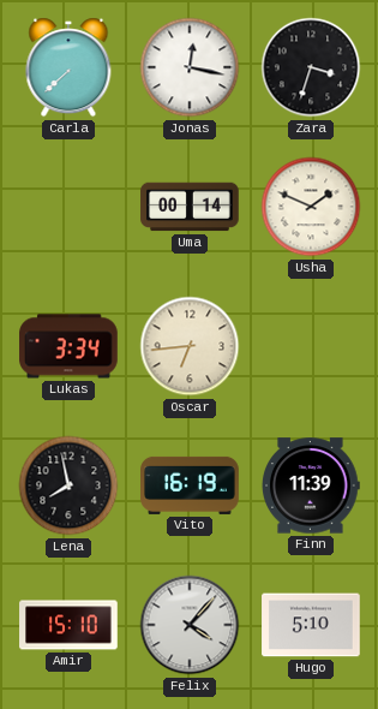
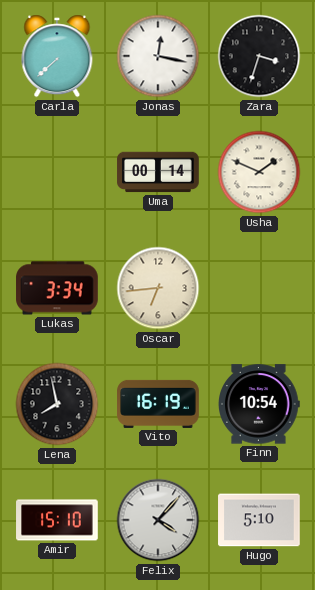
Finn: 11:39 -> 10:54
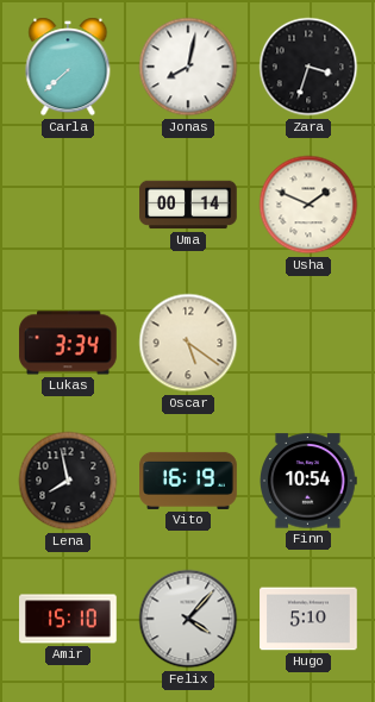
Jonas: 12:17 -> 8:02
Oscar: 6:44 -> 5:21
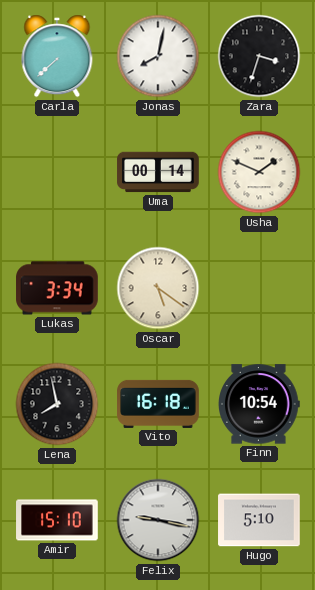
Vito: 16:19 -> 16:18
Felix: 4:07 -> 9:17
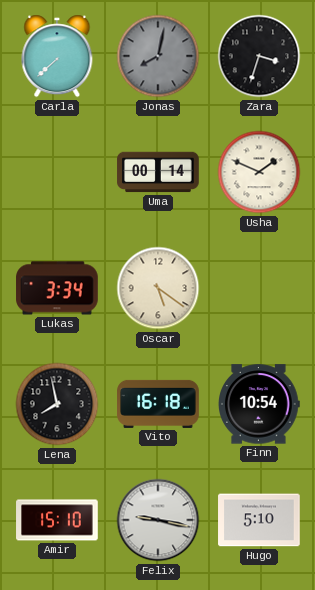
Jonas dial: white -> grey
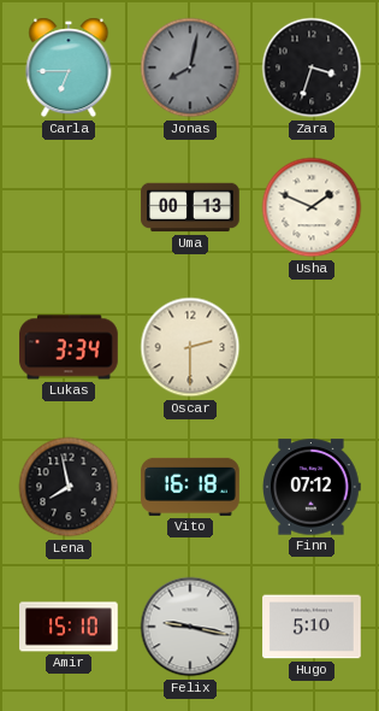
Carla: 7:38 -> 6:45
Uma: 00:14 -> 00:13
Oscar: 5:21 -> 2:30
Finn: 10:54 -> 07:12
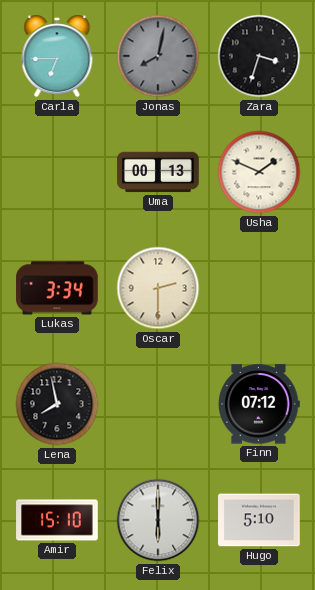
Vito: 16:18 -> none
Felix: 9:17 -> 6:00
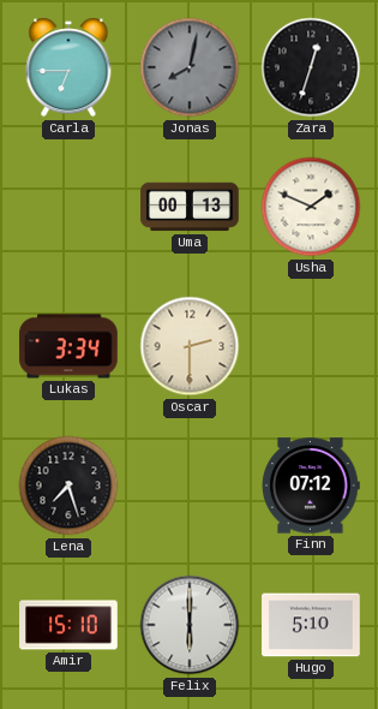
Zara: 3:33 -> 12:33
Lena: 7:58 -> 7:27
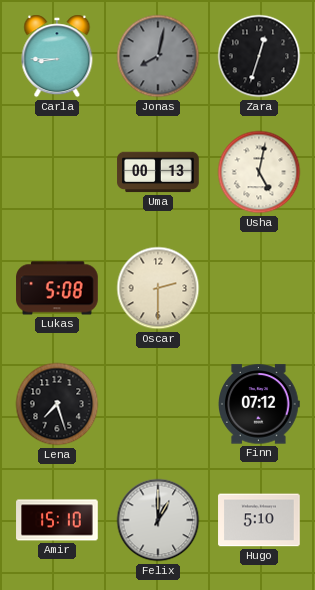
Carla: 6:45 -> 8:45
Usha: 1:49 -> 5:02
Lukas: 3:34 -> 5:08
Felix: 6:00 -> 1:00
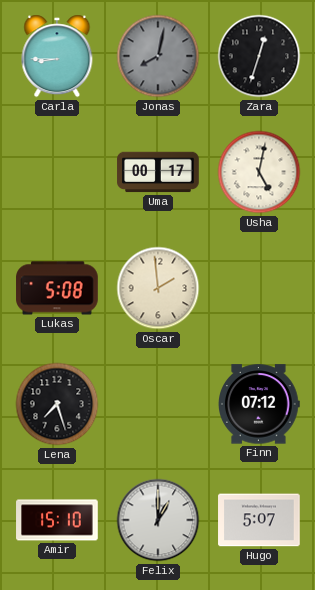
Uma: 00:13 -> 00:17
Oscar: 2:30 -> 1:59
Hugo: 5:10 -> 5:07
